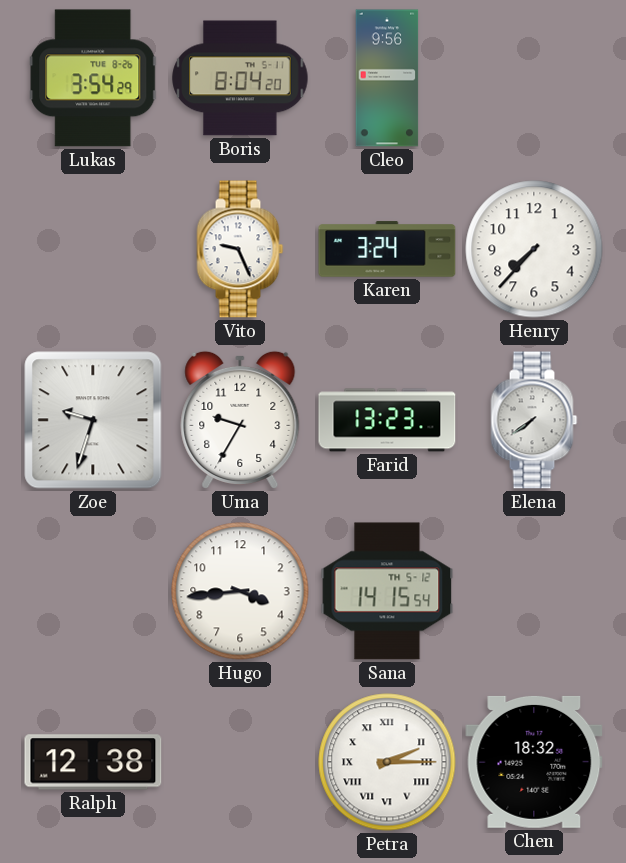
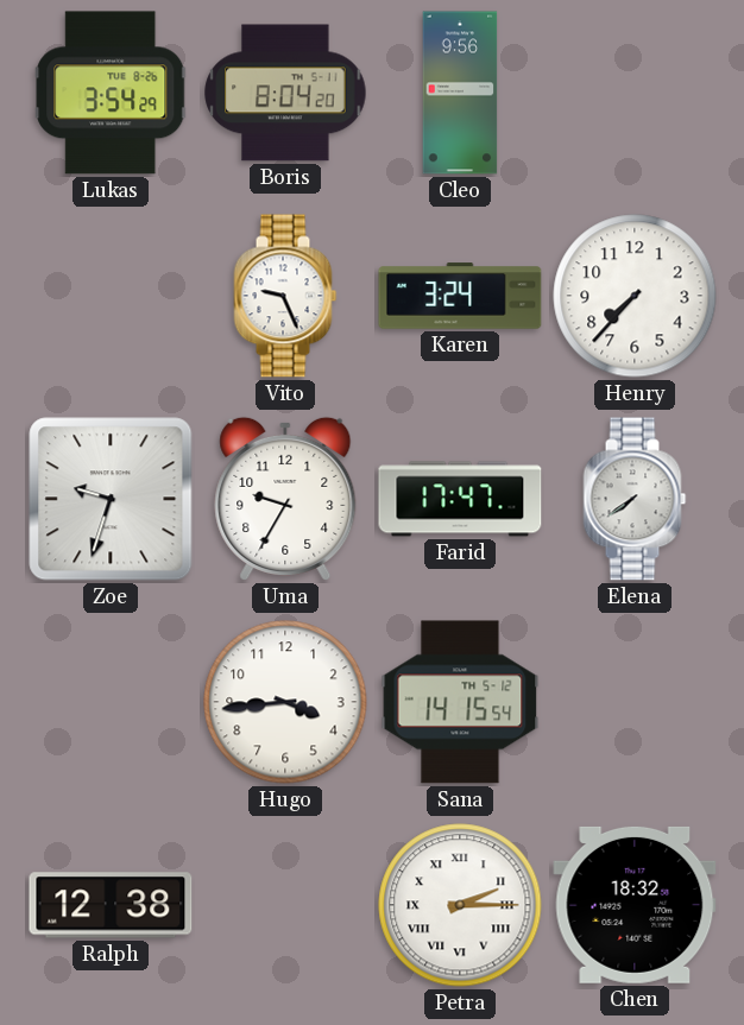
Farid: 13:23 -> 17:47
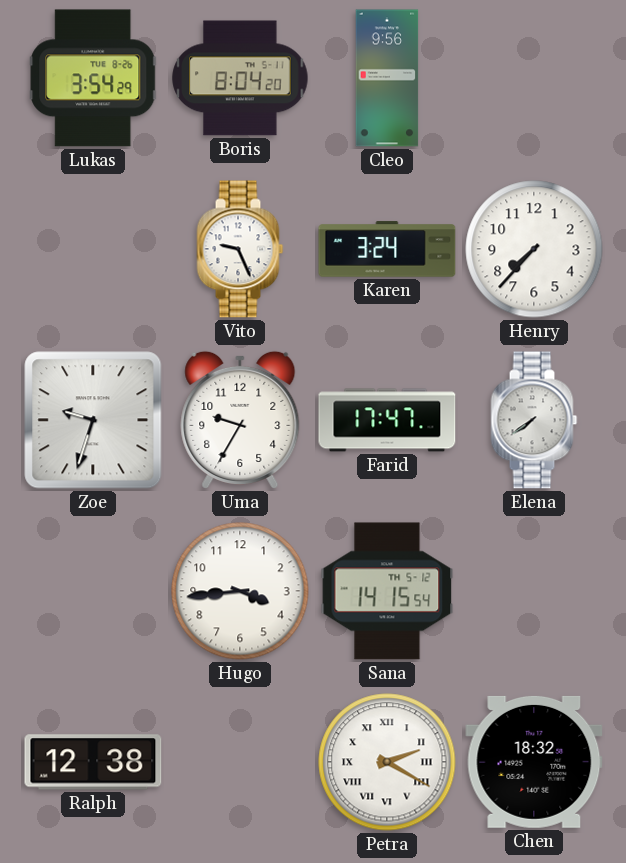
Petra: 2:15 -> 2:20
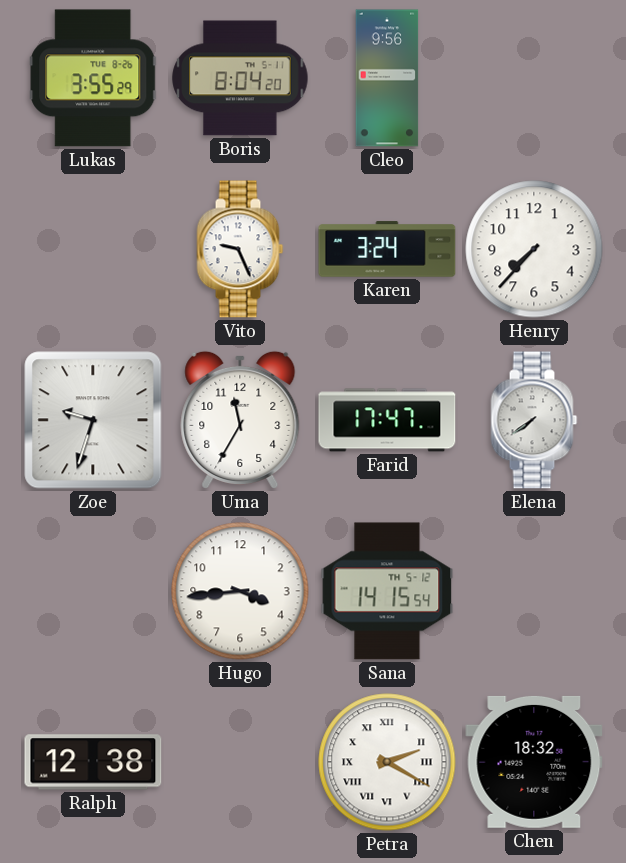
Lukas: 3:54 -> 3:55
Uma: 9:35 -> 11:35
